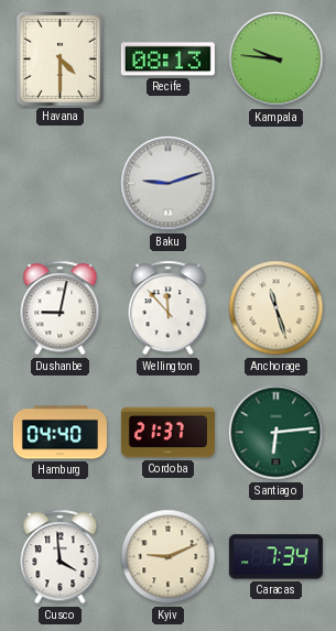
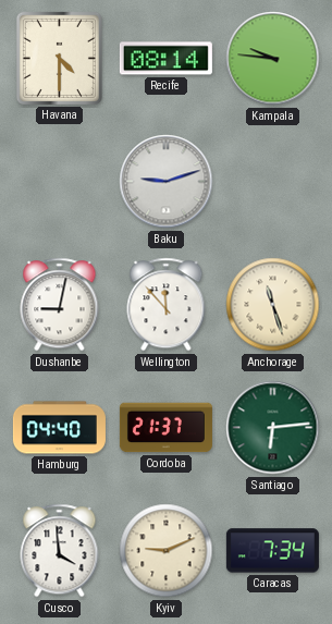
Recife: 08:13 -> 08:14
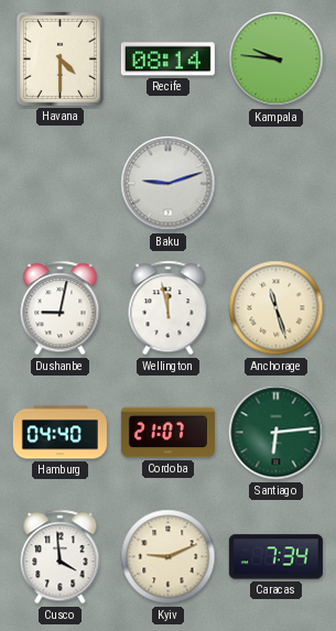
Wellington: 11:53 -> 11:58
Cordoba: 21:37 -> 21:07
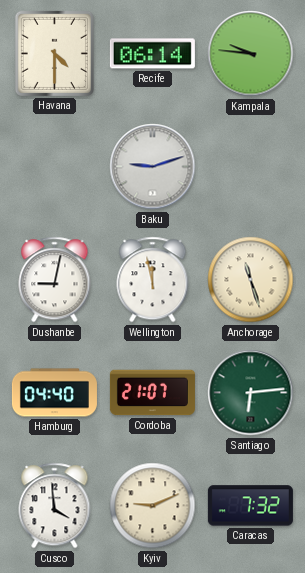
Recife: 08:14 -> 06:14
Caracas: 7:34 -> 7:32
